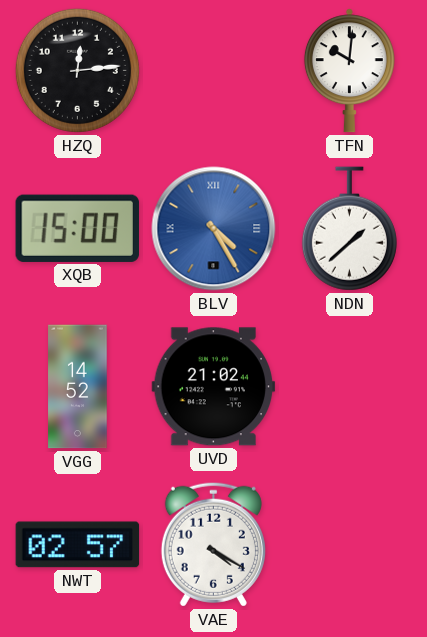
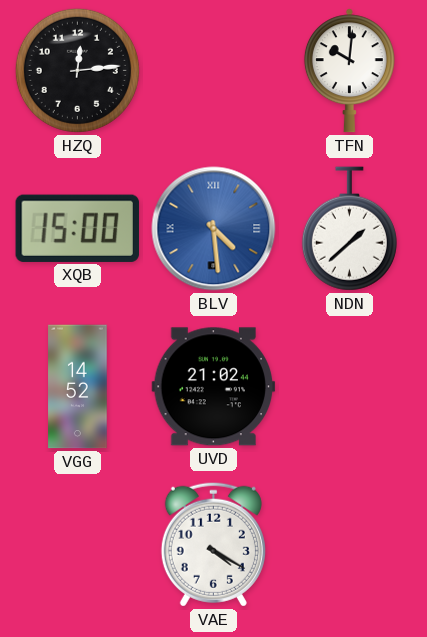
BLV: 4:25 -> 4:29
NWT: 02:57 -> none
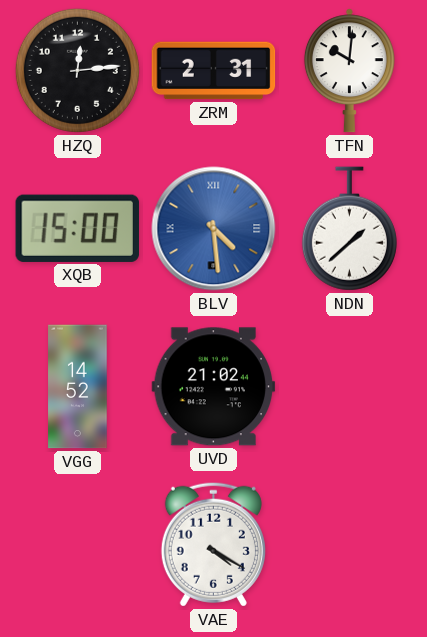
ZRM: none -> 2:31
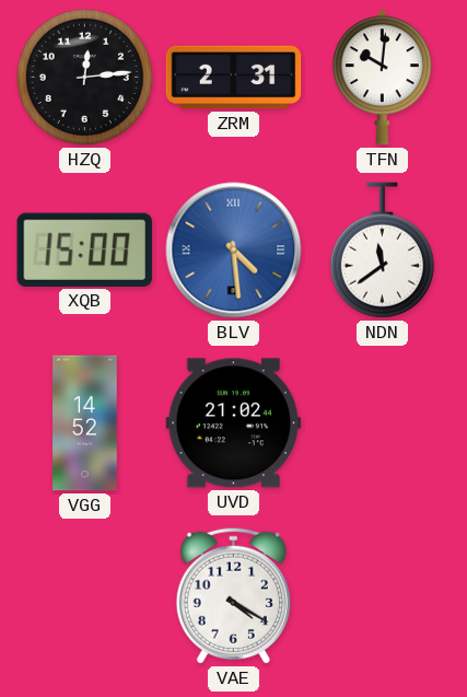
NDN: 1:38 -> 11:39
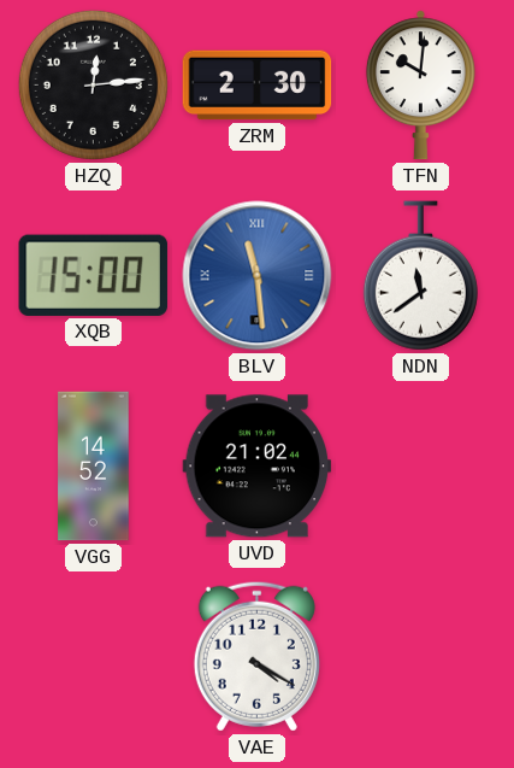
ZRM: 2:31 -> 2:30
BLV: 4:29 -> 11:29
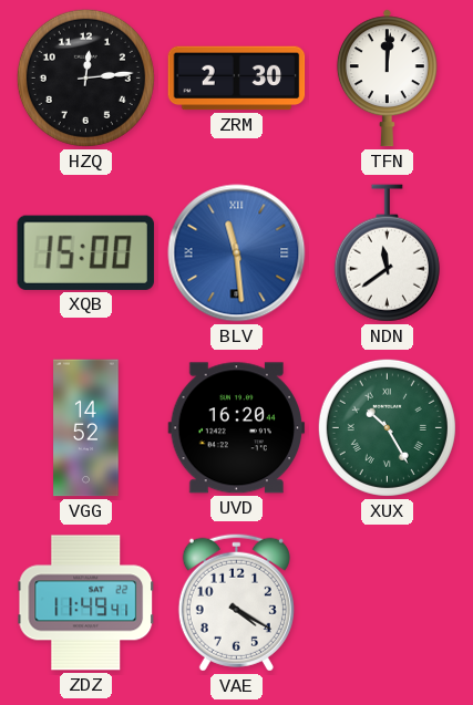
TFN: 10:01 -> 12:01
UVD: 21:02 -> 16:20
XUX: none -> 10:25
ZDZ: none -> 11:49
